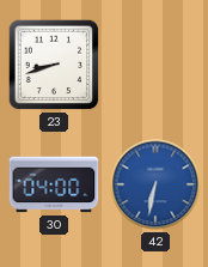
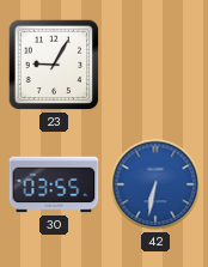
23: 8:42 -> 9:05
30: 04:00 -> 03:55
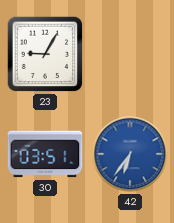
30: 03:55 -> 03:51
42: 6:32 -> 6:36
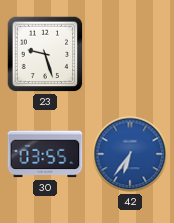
23: 9:05 -> 9:27
30: 03:51 -> 03:55
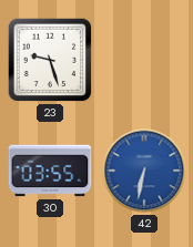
42: 6:36 -> 6:32
